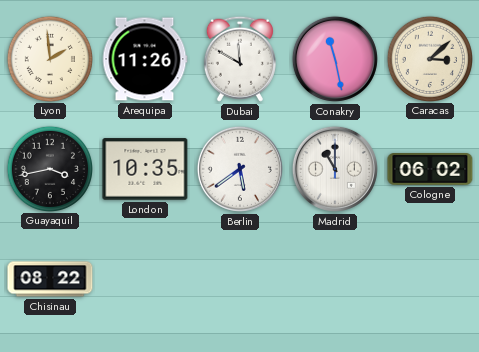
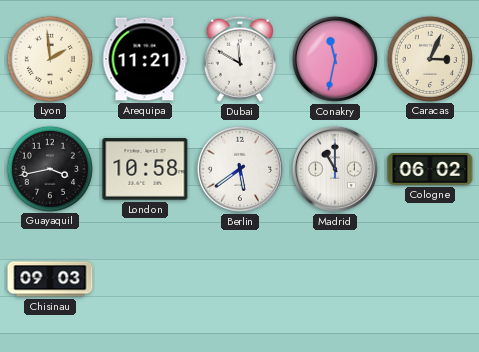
Arequipa: 11:26 -> 11:21
Conakry: 11:28 -> 11:32
Caracas: 3:08 -> 3:04
London: 10:35 -> 10:58
Chisinau: 08:22 -> 09:03
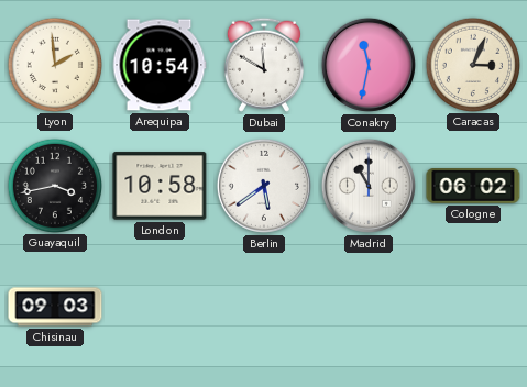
Arequipa: 11:21 -> 10:54
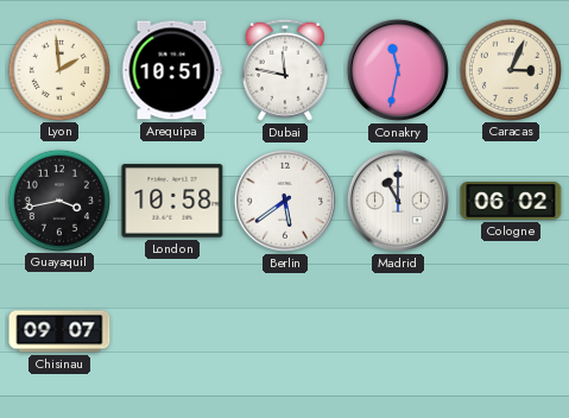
Arequipa: 10:54 -> 10:51
Dubai: 11:50 -> 11:47
Chisinau: 09:03 -> 09:07
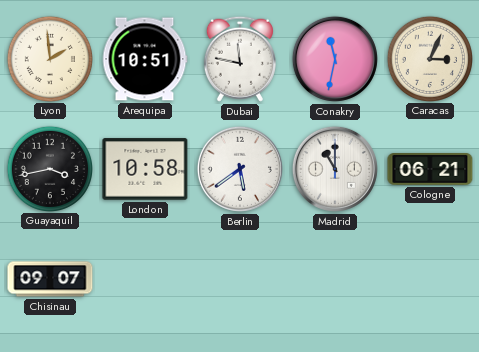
Cologne: 06:02 -> 06:21
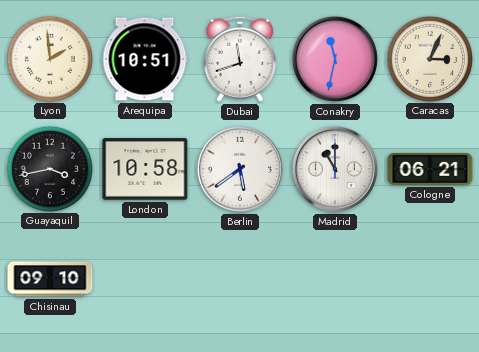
Dubai: 11:47 -> 11:42
Chisinau: 09:07 -> 09:10
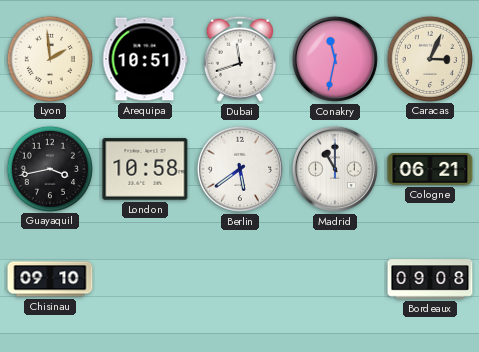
Bordeaux: none -> 09:08
